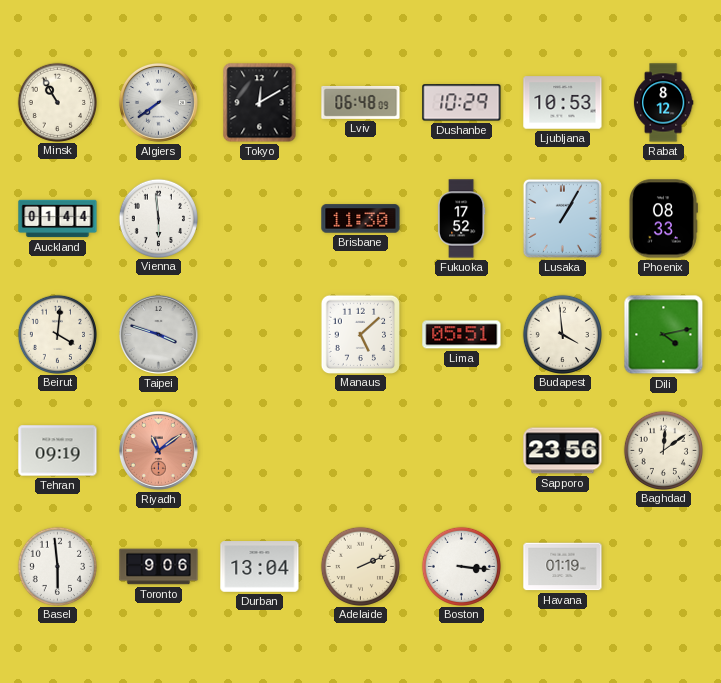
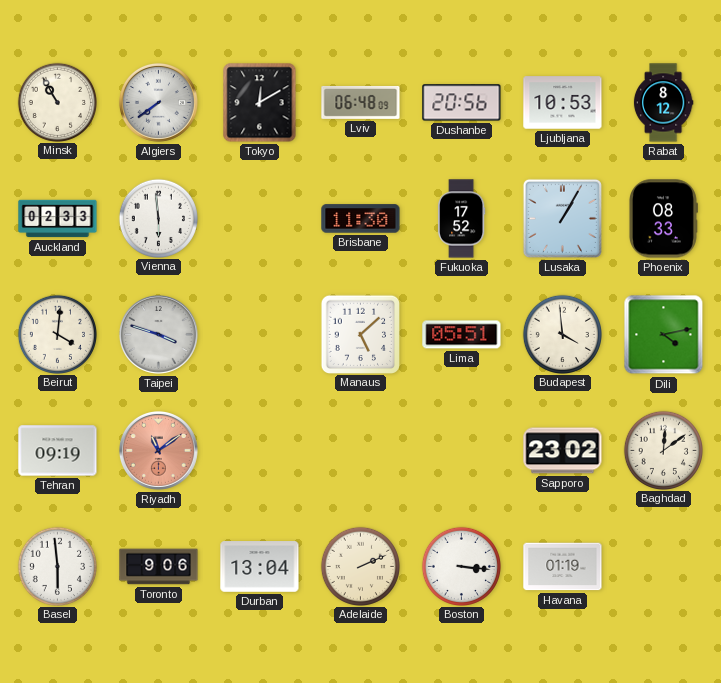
Dushanbe: 10:29 -> 20:56
Auckland: 01:44 -> 02:33
Sapporo: 23:56 -> 23:02
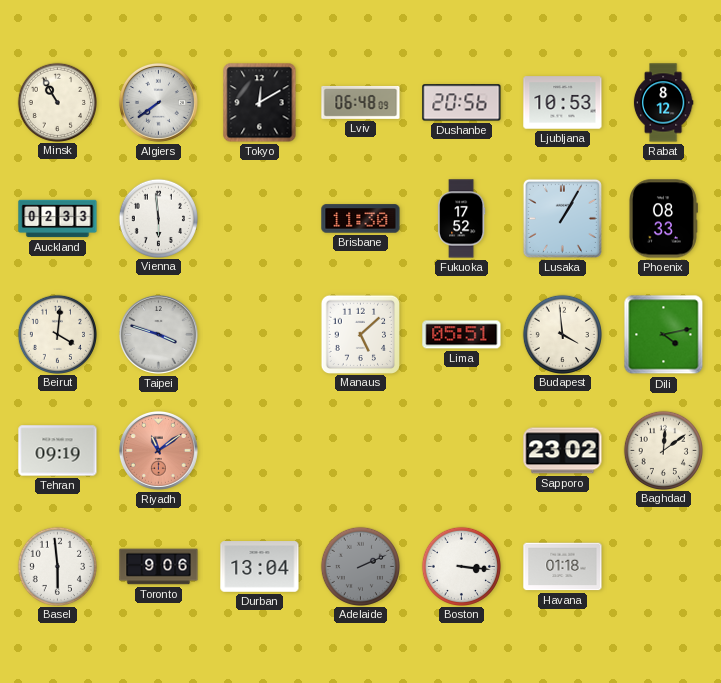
Adelaide dial: cream -> grey
Havana: 01:19 -> 01:18
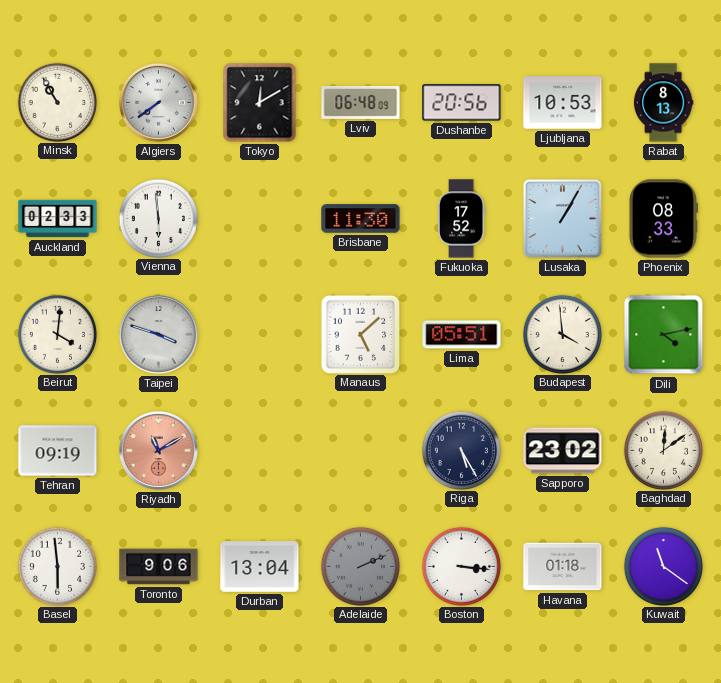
Rabat: 8:12 -> 8:13
Riyadh: 11:09 -> 11:10
Riga: none -> 5:25
Kuwait: none -> 11:21
